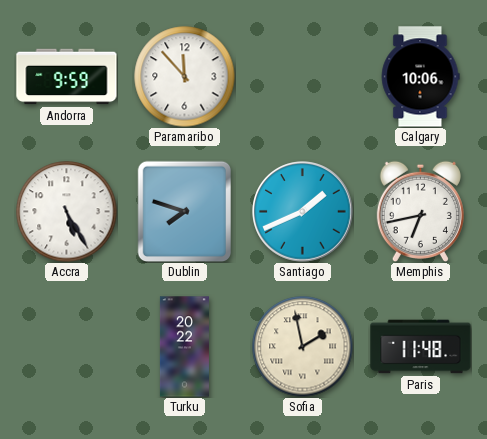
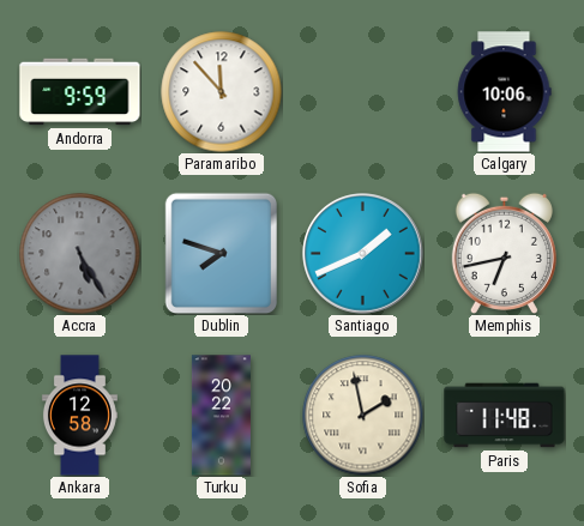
Accra dial: white -> grey
Ankara: none -> 12:58
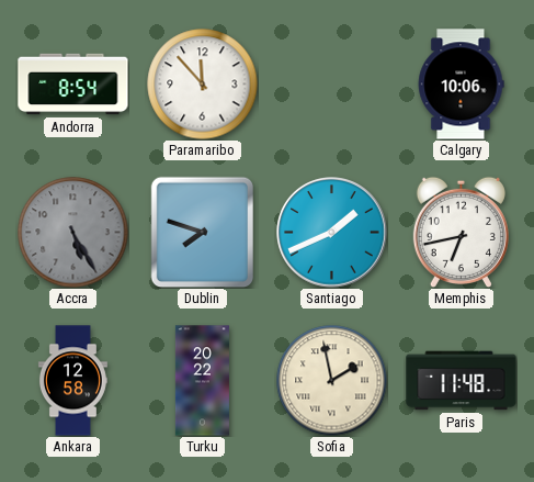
Andorra: 9:59 -> 8:54
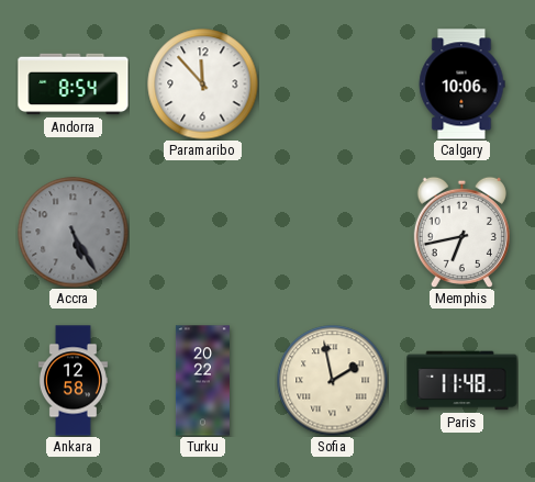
Dublin: 7:48 -> none
Santiago: 1:41 -> none
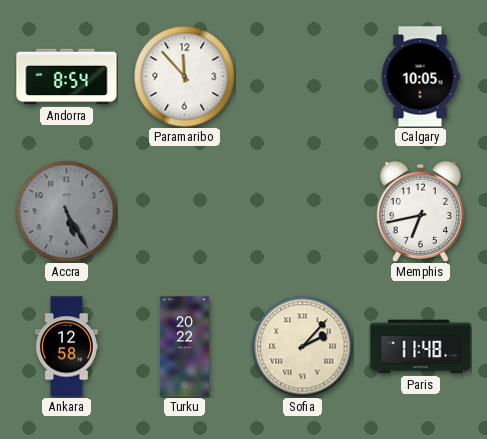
Calgary: 10:06 -> 10:05
Sofia: 1:58 -> 2:07
